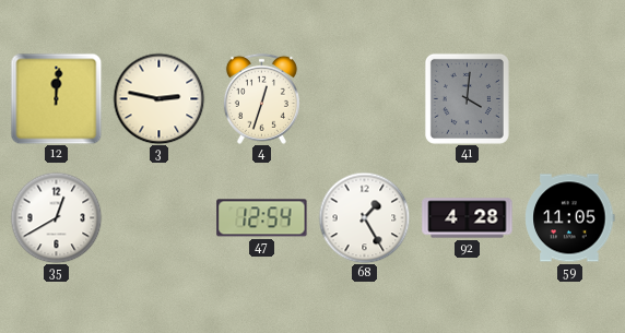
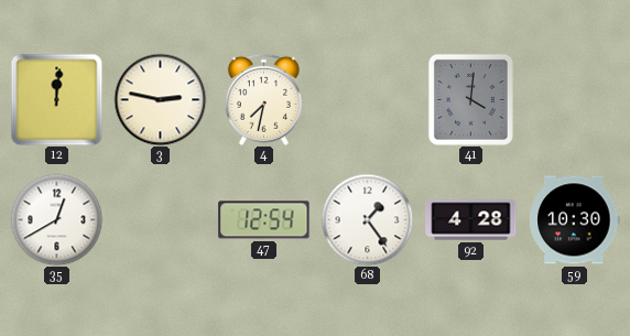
4: 12:33 -> 7:32
68: 1:25 -> 1:24
59: 11:05 -> 10:30
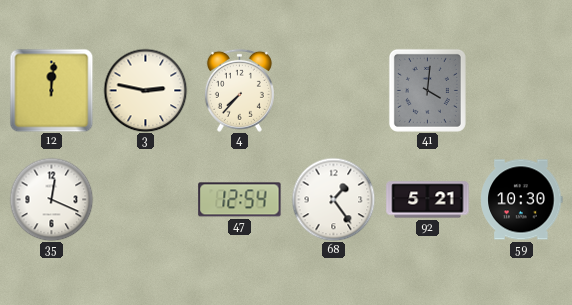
4: 7:32 -> 7:37
35: 12:40 -> 12:19
92: 4:28 -> 5:21
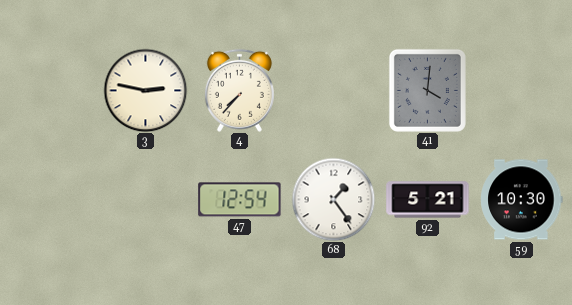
12: 12:01 -> none
35: 12:19 -> none
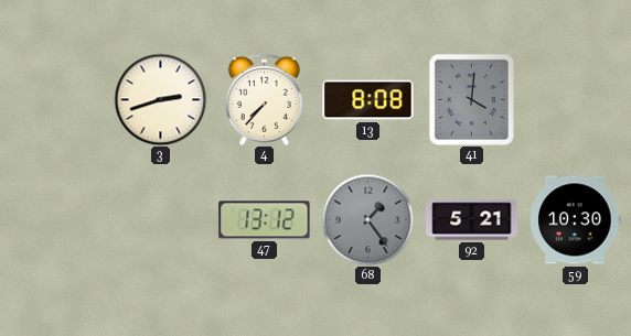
3: 2:47 -> 2:42
13: none -> 8:08
47: 12:54 -> 13:12
68 dial: white -> grey
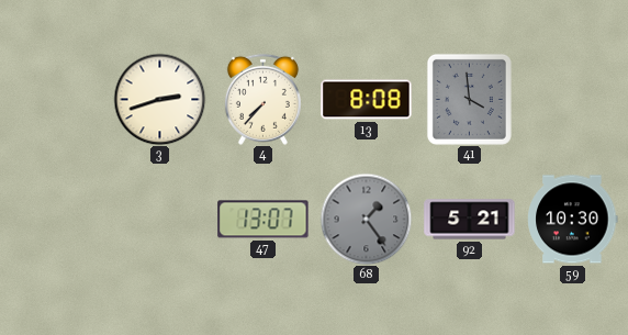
41: 4:01 -> 3:59
47: 13:12 -> 13:07
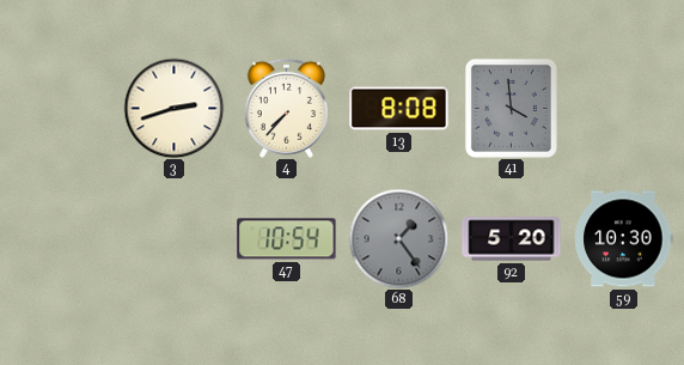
47: 13:07 -> 10:54
92: 5:21 -> 5:20
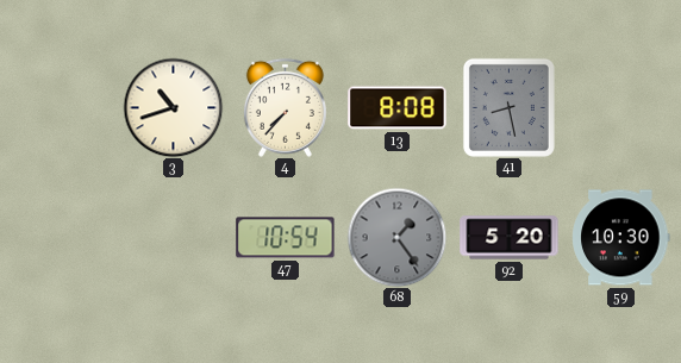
3: 2:42 -> 10:42
41: 3:59 -> 8:28
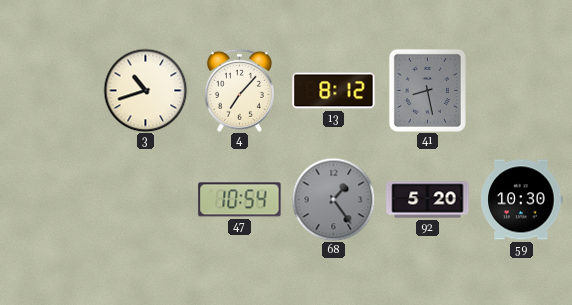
4: 7:37 -> 7:07
13: 8:08 -> 8:12
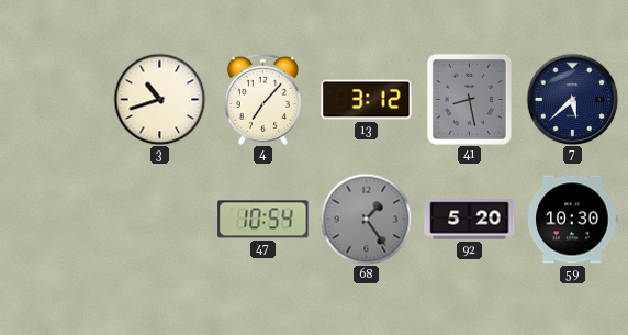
13: 8:12 -> 3:12
7: none -> 5:38
